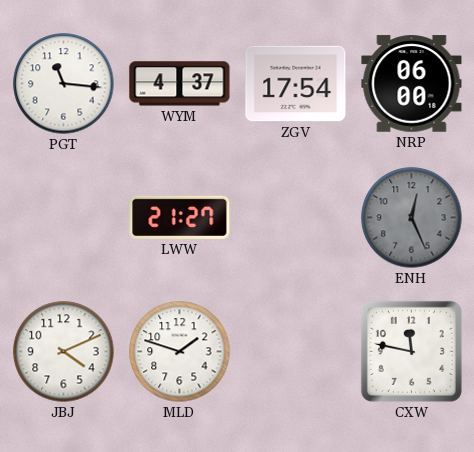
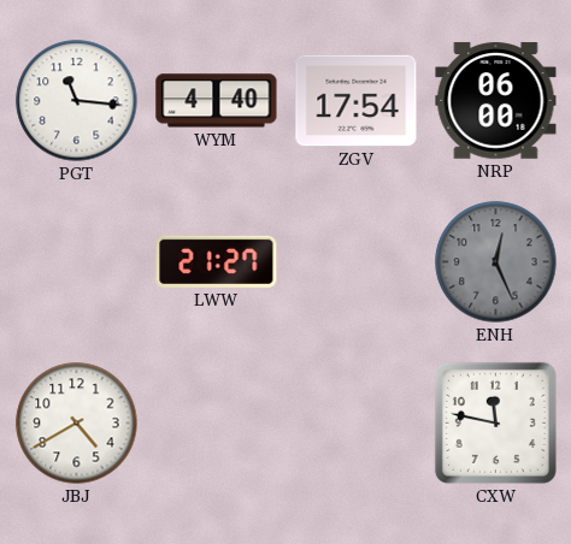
WYM: 4:37 -> 4:40
JBJ: 4:11 -> 4:40
MLD: 1:48 -> none
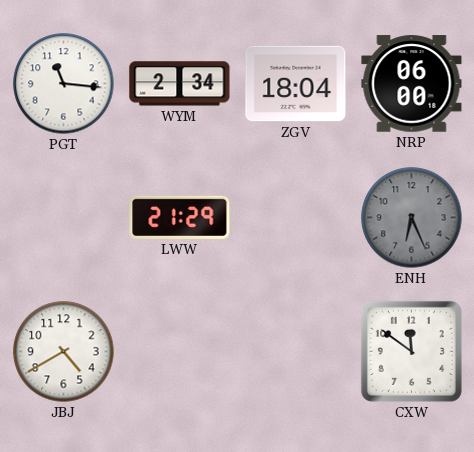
WYM: 4:40 -> 2:34
ZGV: 17:54 -> 18:04
LWW: 21:27 -> 21:29
ENH: 12:26 -> 6:26
CXW: 11:47 -> 11:51
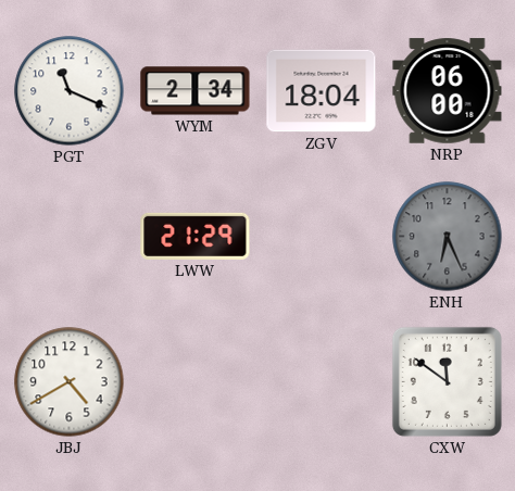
PGT: 11:16 -> 11:19
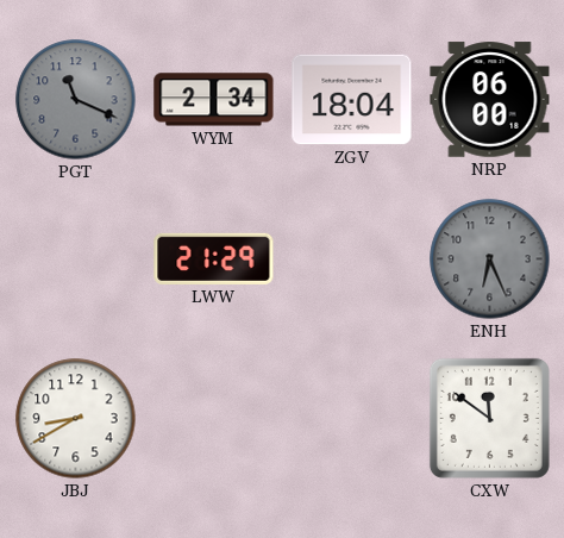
PGT dial: white -> grey
JBJ: 4:40 -> 8:40
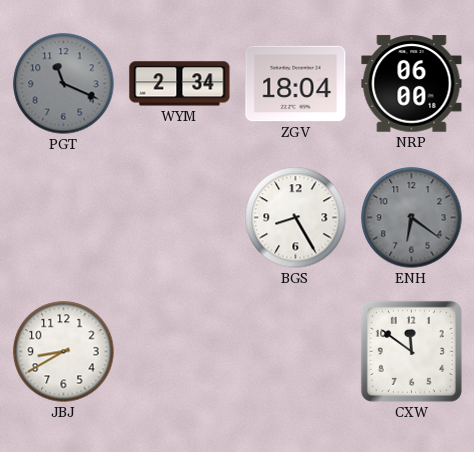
LWW: 21:29 -> none
BGS: none -> 8:25
ENH: 6:26 -> 6:21
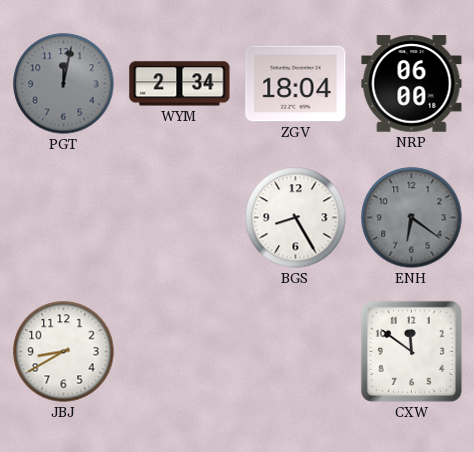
PGT: 11:19 -> 12:02
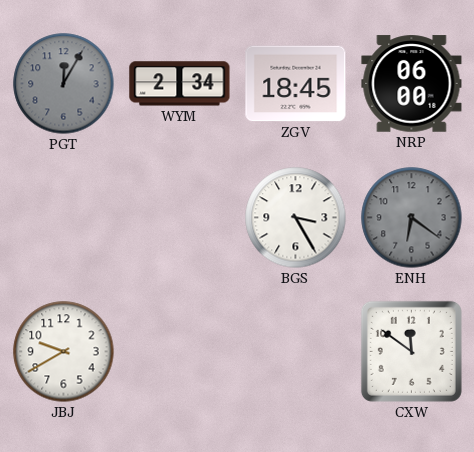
PGT: 12:02 -> 12:05
ZGV: 18:04 -> 18:45
BGS: 8:25 -> 3:25
JBJ: 8:40 -> 9:40
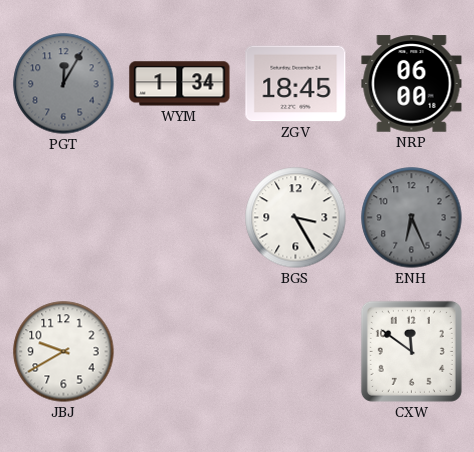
WYM: 2:34 -> 1:34
ENH: 6:21 -> 6:26
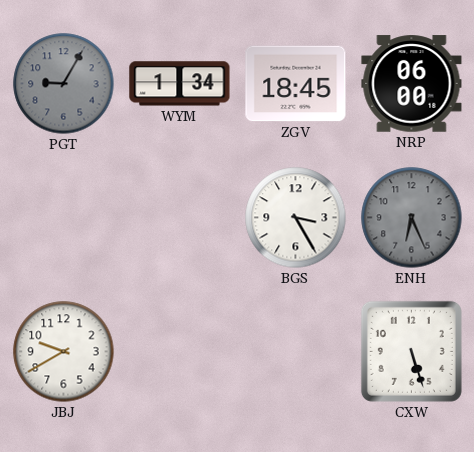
PGT: 12:05 -> 9:05
CXW: 11:51 -> 5:27
